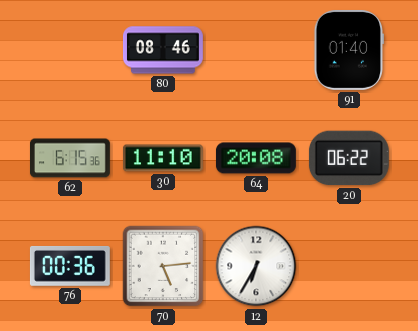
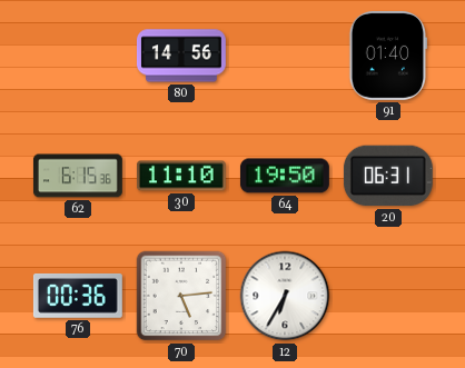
80: 08:46 -> 14:56
64: 20:08 -> 19:50
20: 06:22 -> 06:31
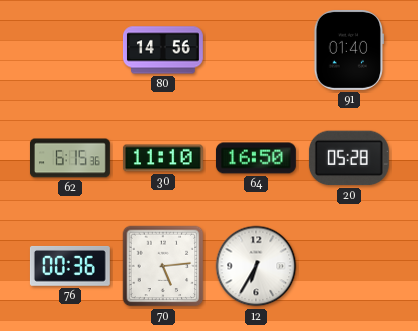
64: 19:50 -> 16:50
20: 06:31 -> 05:28
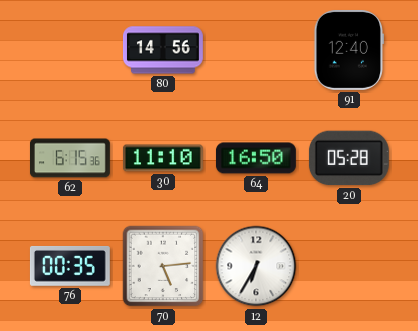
91: 01:40 -> 12:40
76: 00:36 -> 00:35
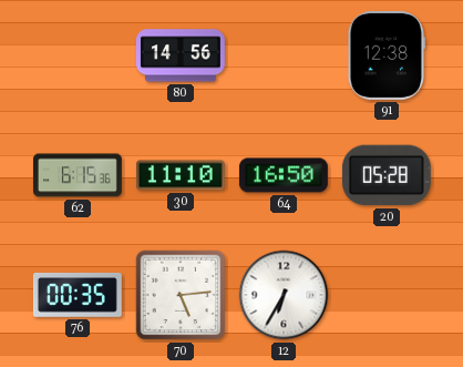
91: 12:40 -> 12:38
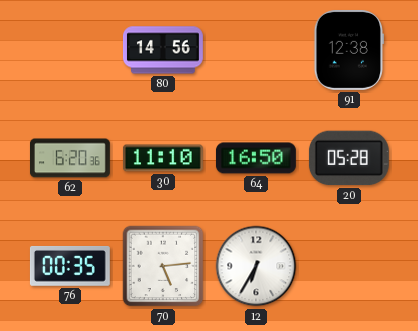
62: 6:15 -> 6:20
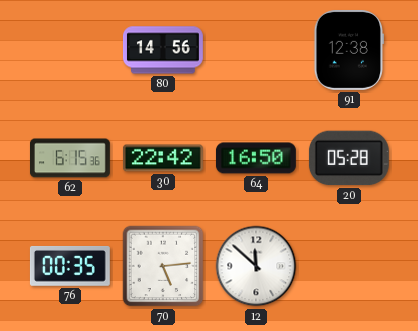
62: 6:20 -> 6:15
30: 11:10 -> 22:42
12: 6:35 -> 11:52
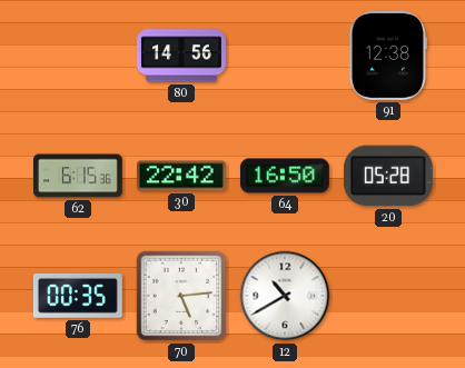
12: 11:52 -> 10:40
